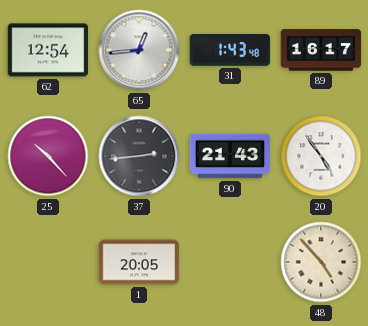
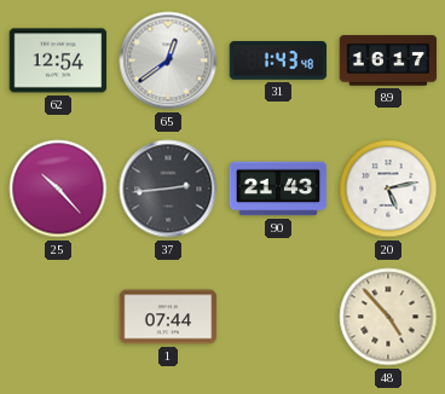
65: 12:44 -> 12:39
20: 4:54 -> 5:13
1: 20:05 -> 07:44
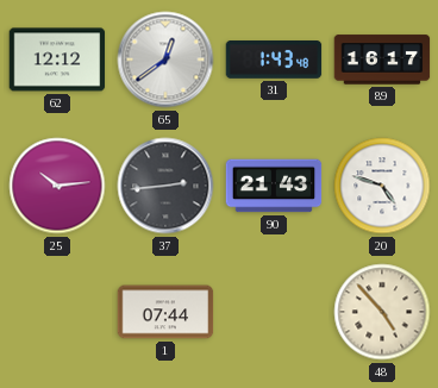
62: 12:54 -> 12:12
25: 10:23 -> 10:14
20: 5:13 -> 4:48
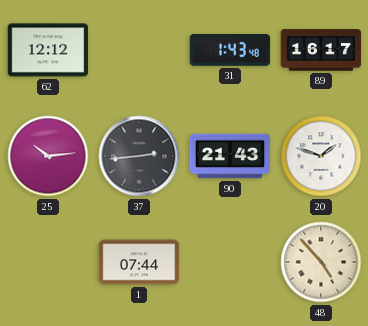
65: 12:39 -> none
20: 4:48 -> 1:48
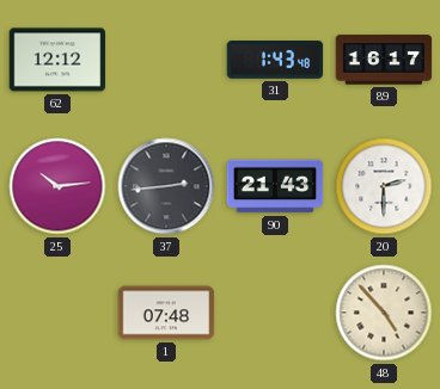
20: 1:48 -> 2:30
1: 07:44 -> 07:48
